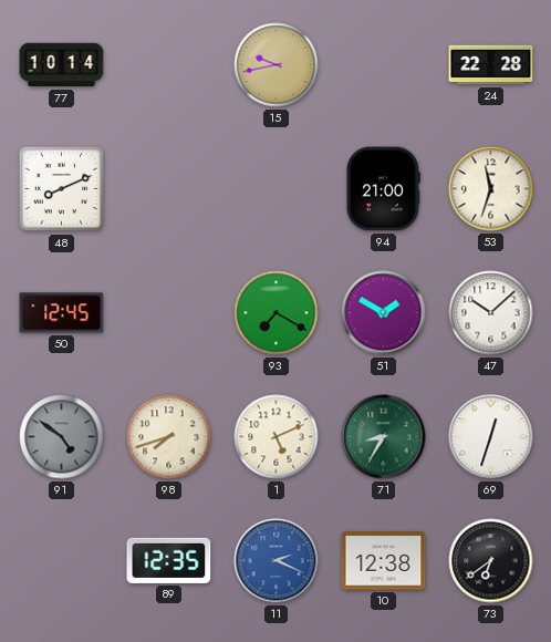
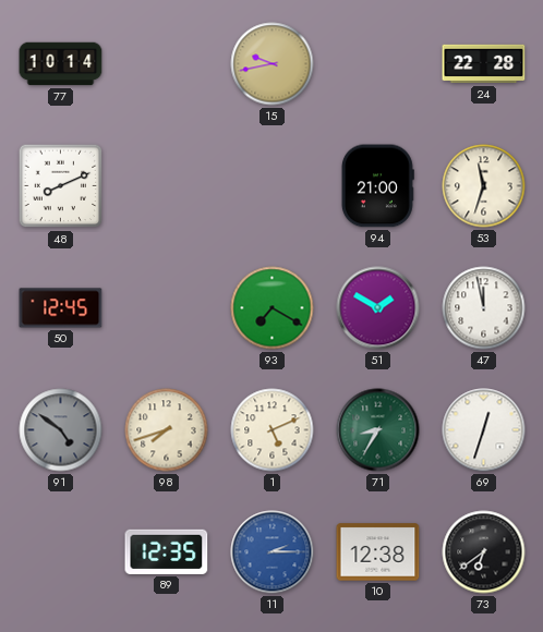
47: 10:08 -> 11:58
11: 2:19 -> 2:15
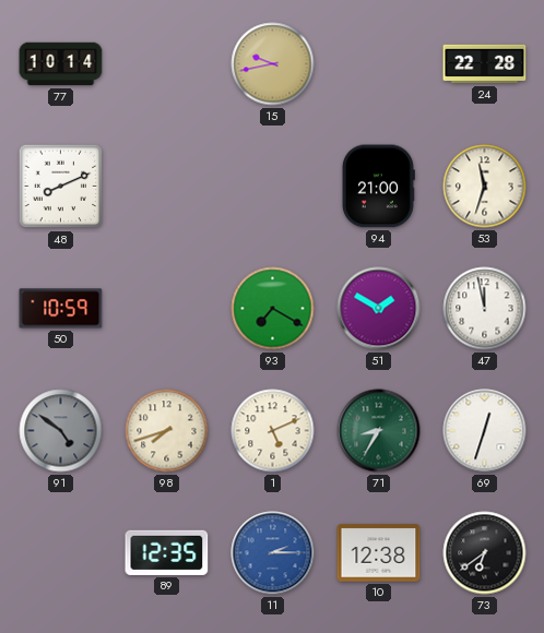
50: 12:45 -> 10:59
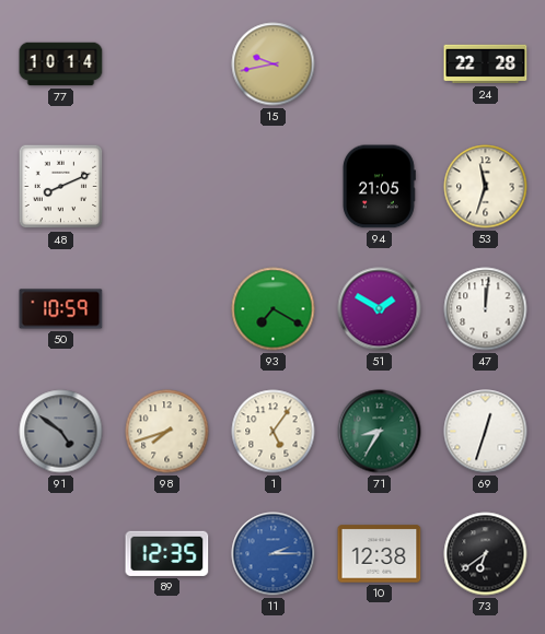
94: 21:00 -> 21:05
47: 11:58 -> 12:01
1: 5:11 -> 5:06
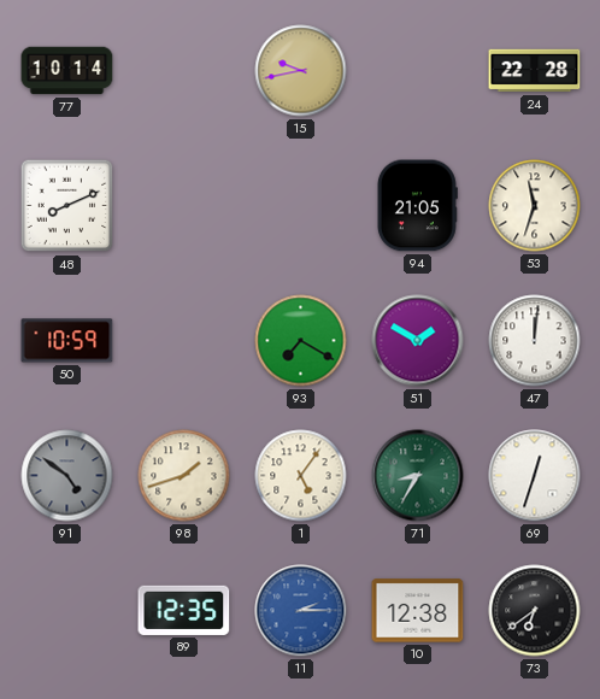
98: 7:42 -> 1:42
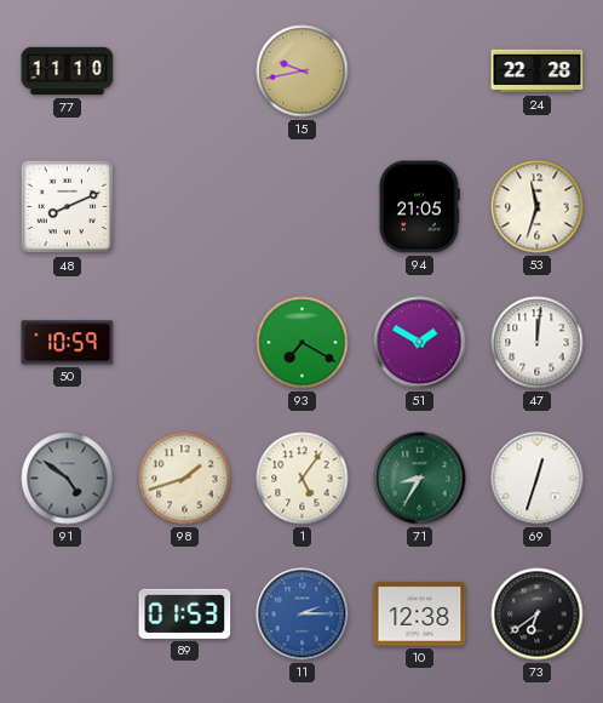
77: 10:14 -> 11:10
89: 12:35 -> 01:53
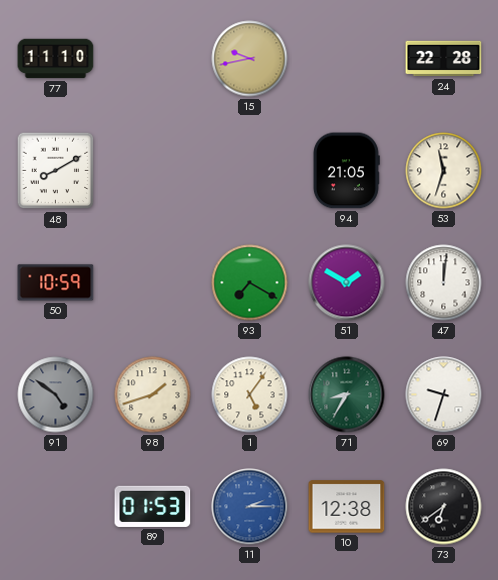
48: 8:11 -> 8:10
69: 12:33 -> 9:33
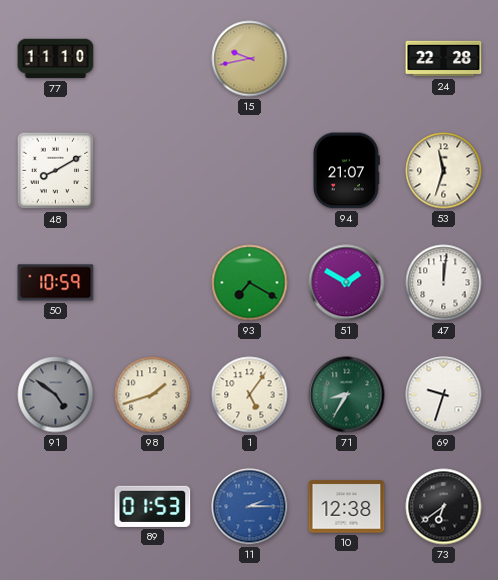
94: 21:05 -> 21:07
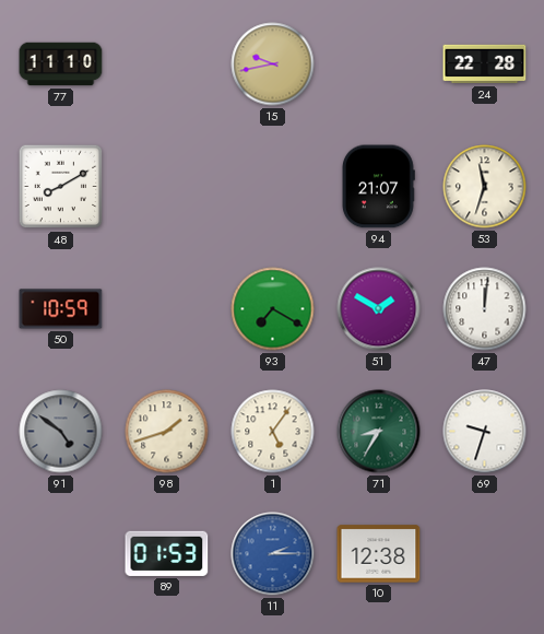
73: 6:39 -> none
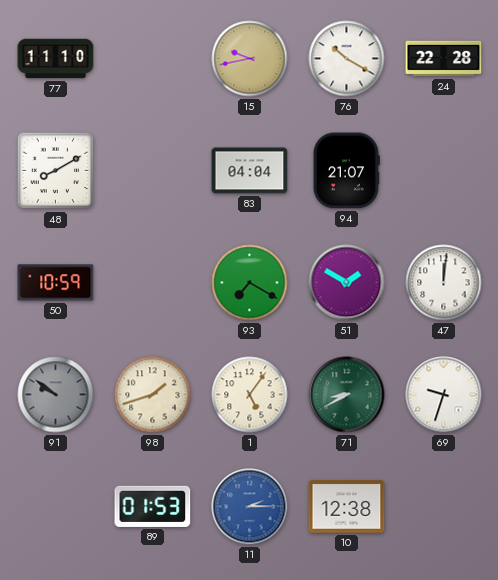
76: none -> 10:20
83: none -> 04:04
53: 11:33 -> none
91: 4:51 -> 9:51
71: 8:35 -> 8:40
